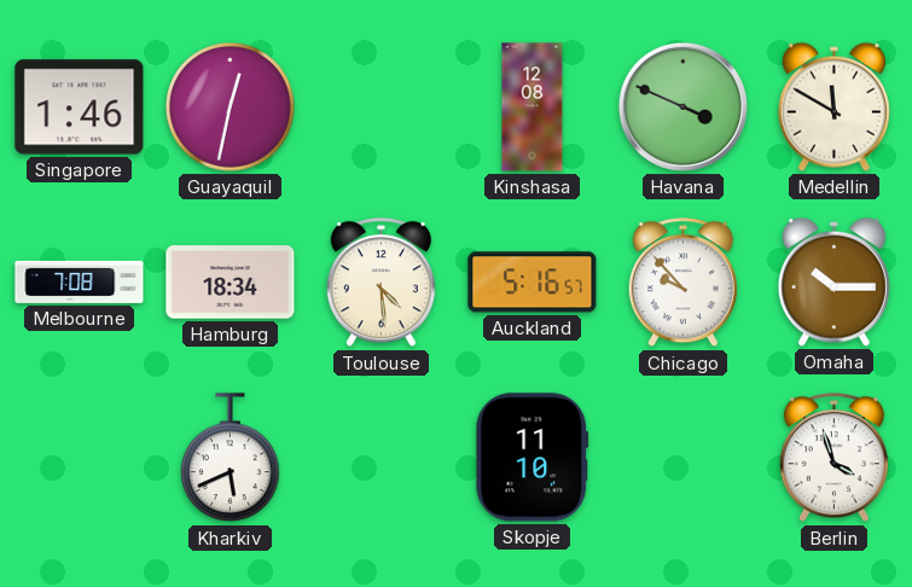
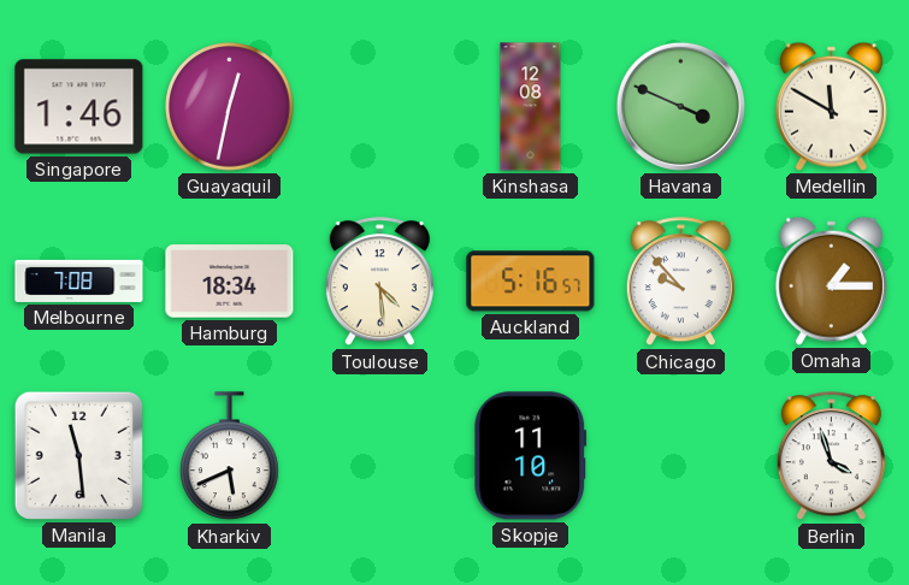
Omaha: 10:15 -> 1:15
Manila: none -> 11:29
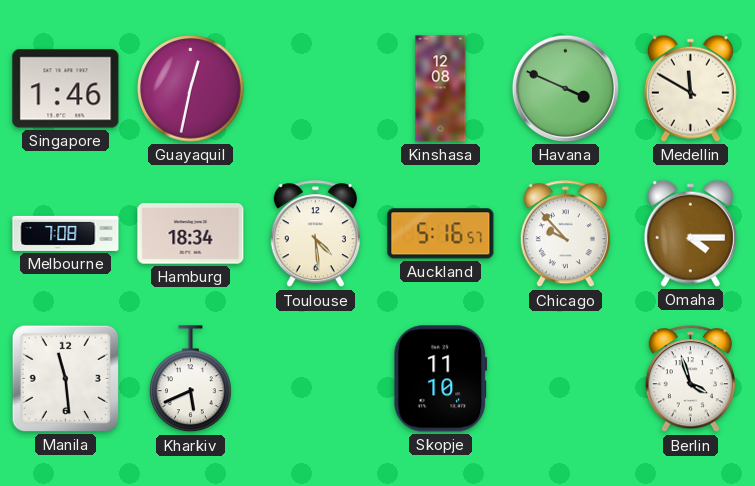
Omaha: 1:15 -> 4:15
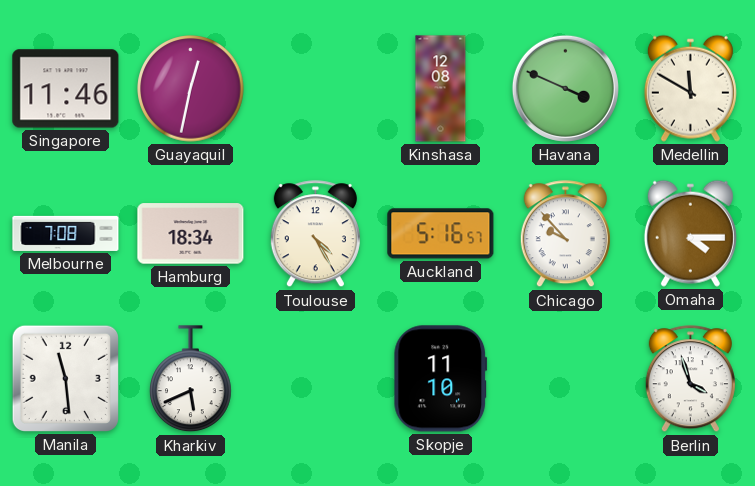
Singapore: 1:46 -> 11:46
Toulouse: 4:29 -> 4:25
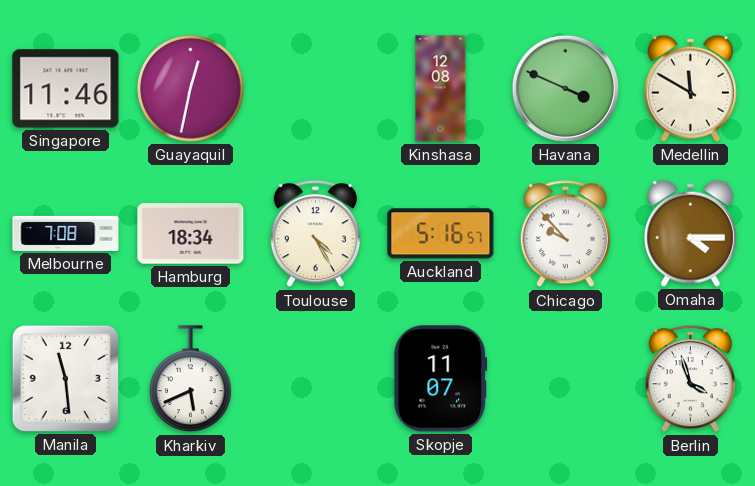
Skopje: 11:10 -> 11:07
